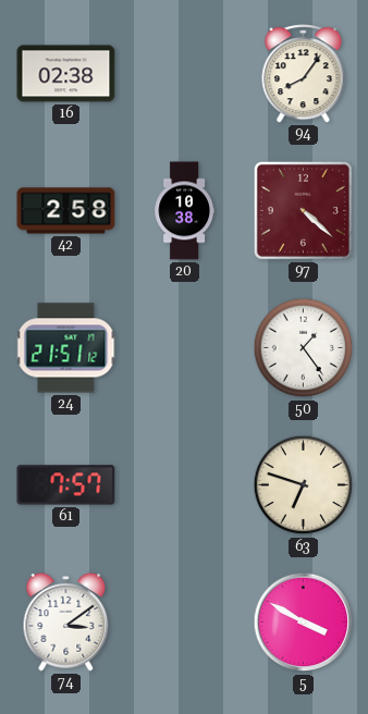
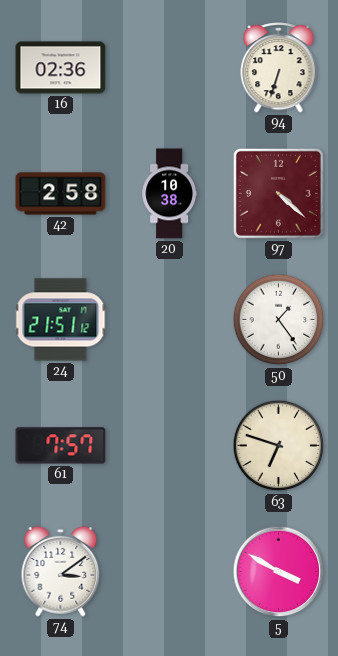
16: 02:38 -> 02:36
94: 8:06 -> 6:33
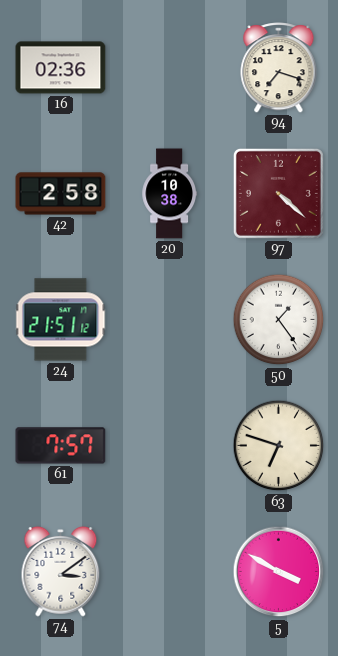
94: 6:33 -> 7:18
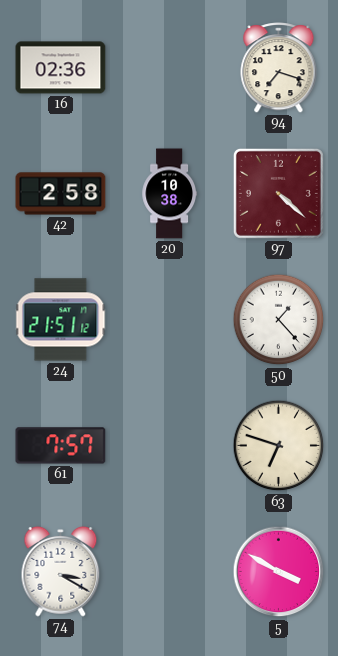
50: 1:24 -> 1:23
74: 3:09 -> 3:20
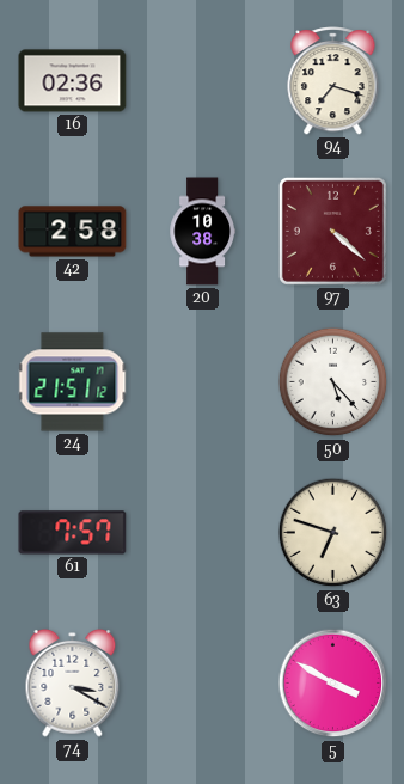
50: 1:23 -> 5:23
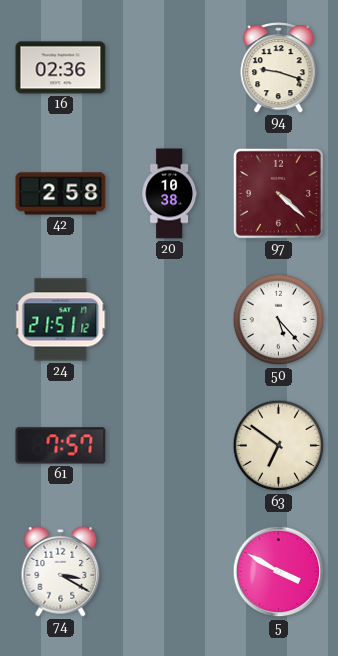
94: 7:18 -> 9:18
63: 6:48 -> 6:51
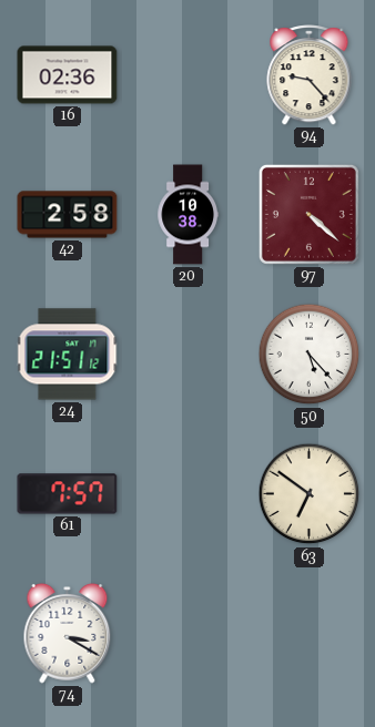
94: 9:18 -> 9:23
5: 3:50 -> none
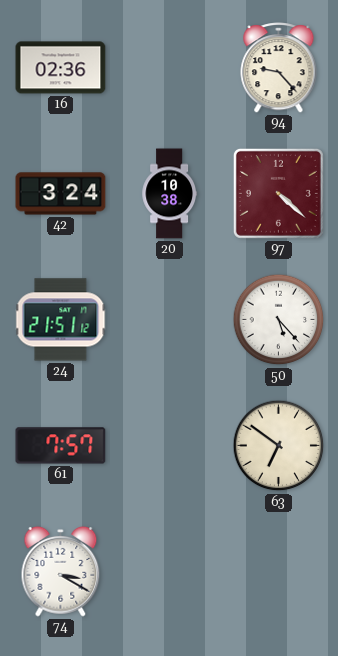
42: 2:58 -> 3:24
